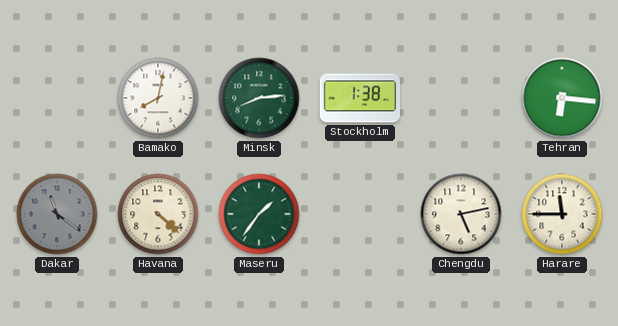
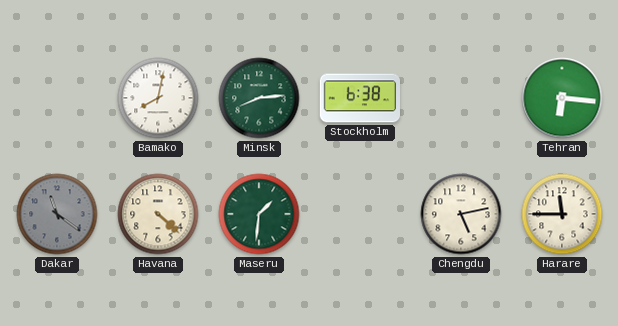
Stockholm: 1:38 -> 6:38
Maseru: 1:36 -> 1:31
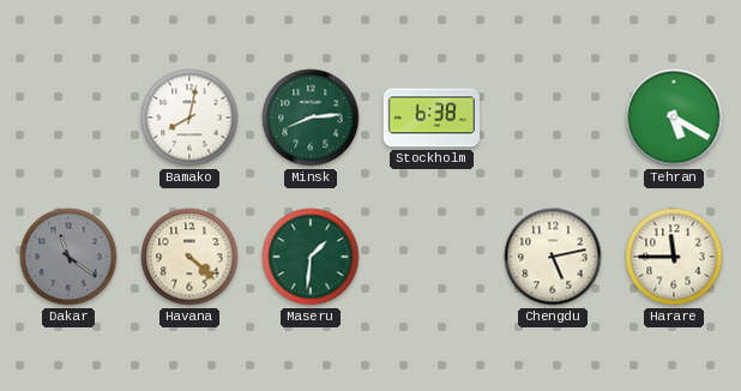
Tehran: 6:16 -> 5:20
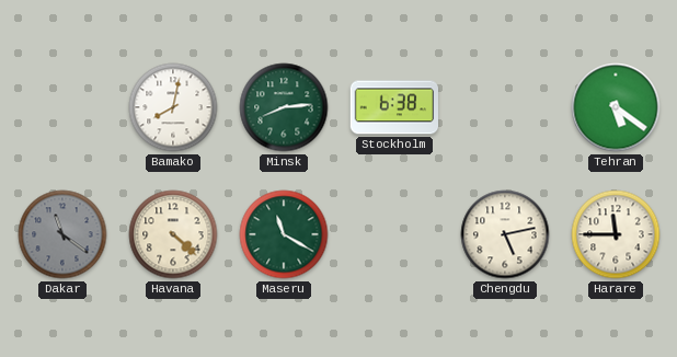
Tehran: 5:20 -> 5:21
Maseru: 1:31 -> 11:20
